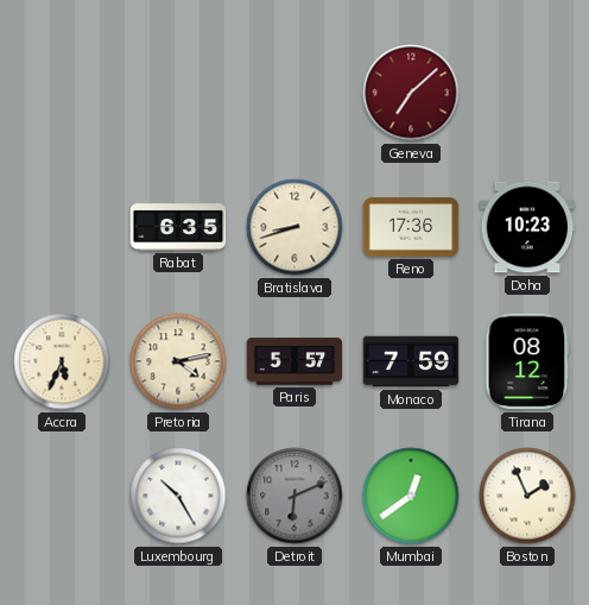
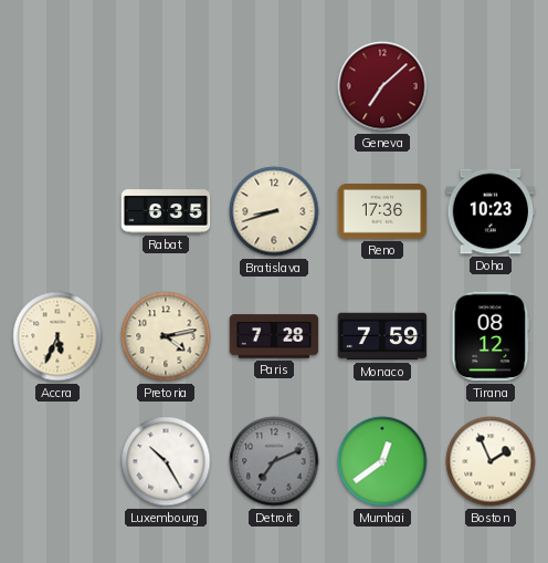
Paris: 5:57 -> 7:28
Detroit: 6:11 -> 7:11
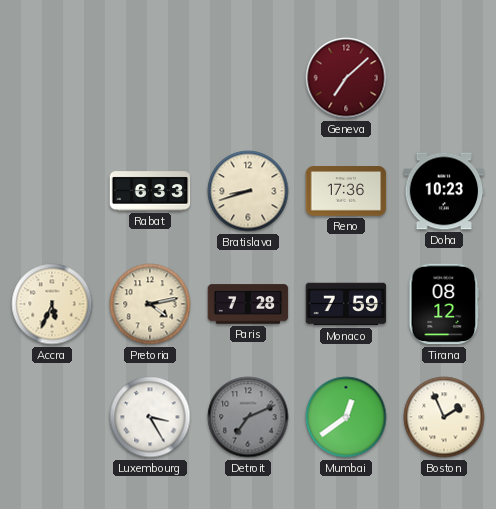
Rabat: 6:35 -> 6:33
Luxembourg: 10:25 -> 3:25
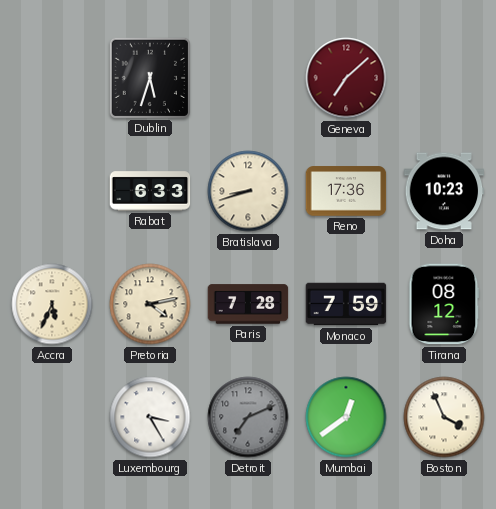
Dublin: none -> 5:33
Boston: 1:56 -> 3:56
